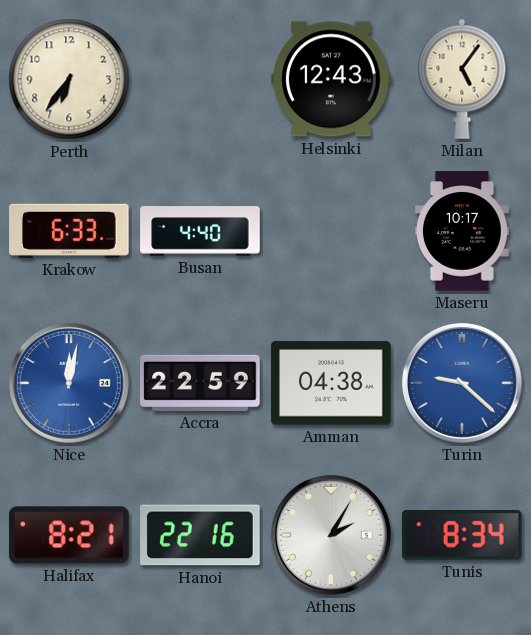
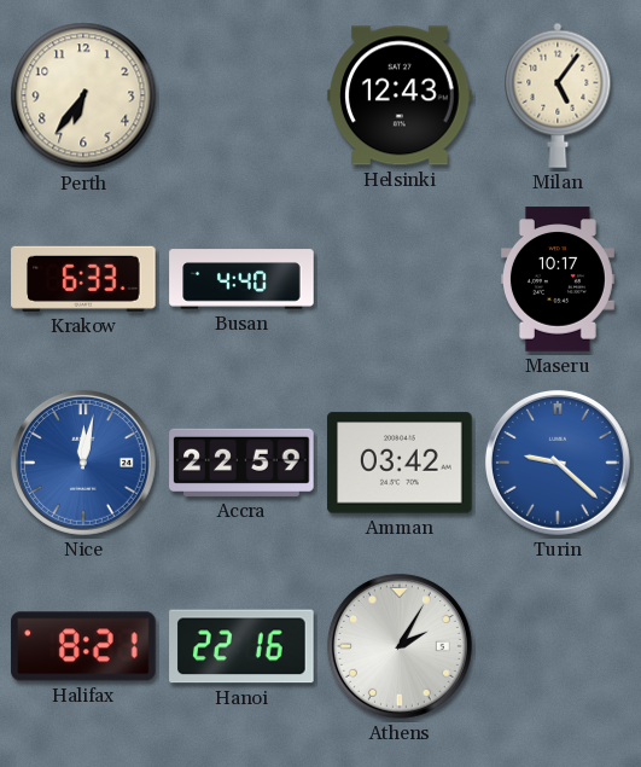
Amman: 04:38 -> 03:42
Tunis: 8:34 -> none
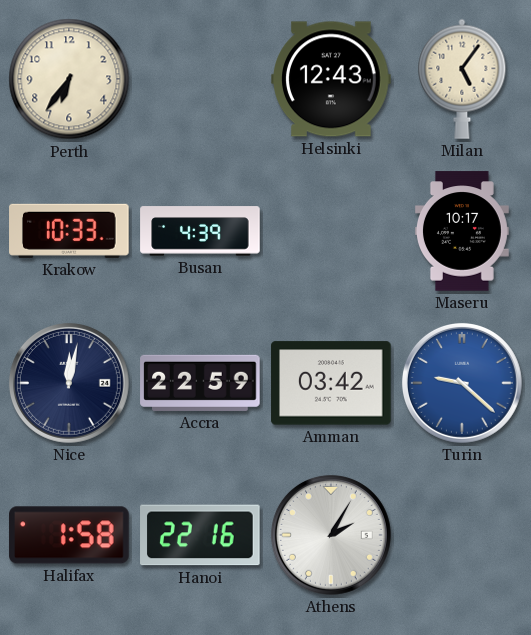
Krakow: 6:33 -> 10:33
Busan: 4:40 -> 4:39
Nice dial: blue -> navy
Halifax: 8:21 -> 1:58
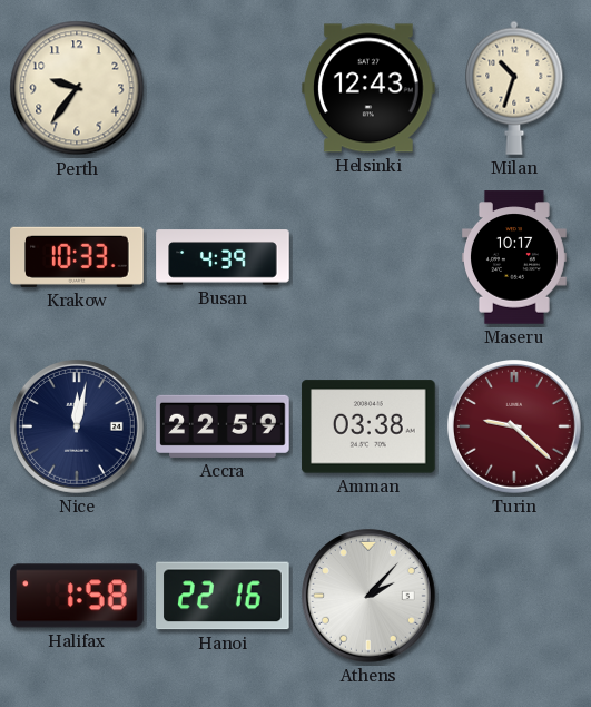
Perth: 6:36 -> 9:36
Milan: 5:06 -> 10:33
Amman: 03:42 -> 03:38
Turin dial: blue -> burgundy
Athens: 2:05 -> 2:07
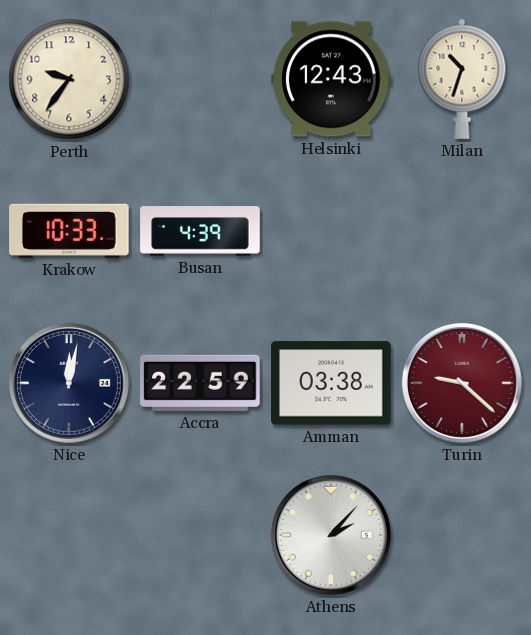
Maseru: 10:17 -> none
Halifax: 1:58 -> none
Hanoi: 22:16 -> none
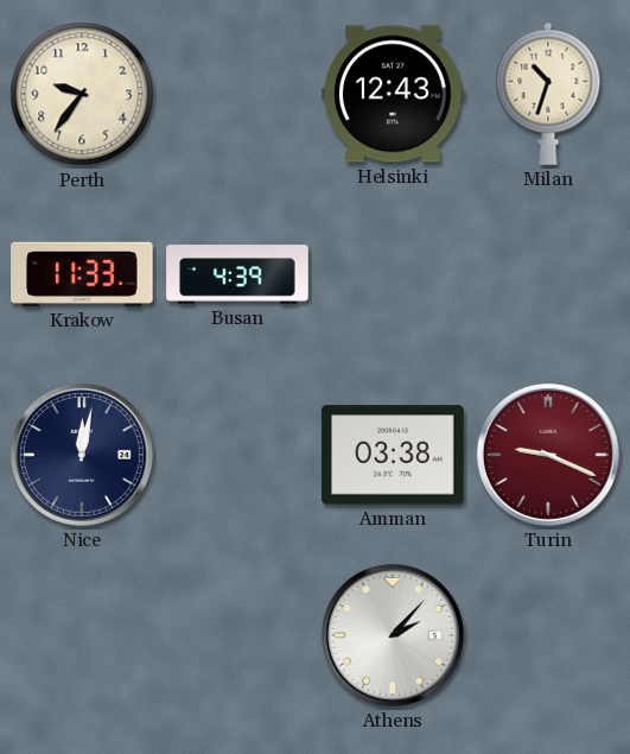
Krakow: 10:33 -> 11:33
Accra: 22:59 -> none
Turin: 9:22 -> 9:19
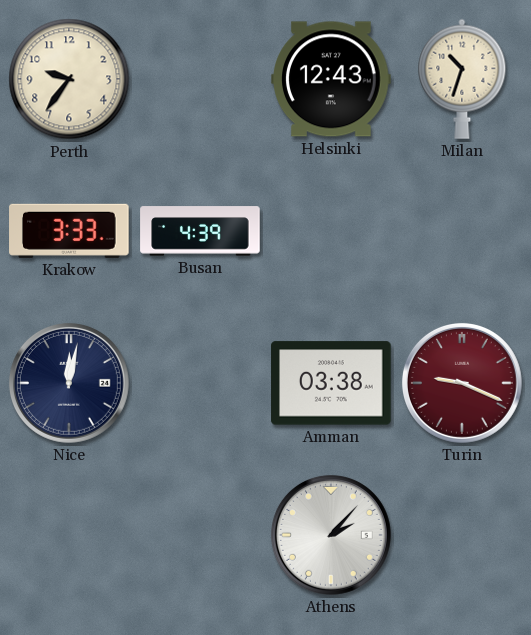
Krakow: 11:33 -> 3:33
